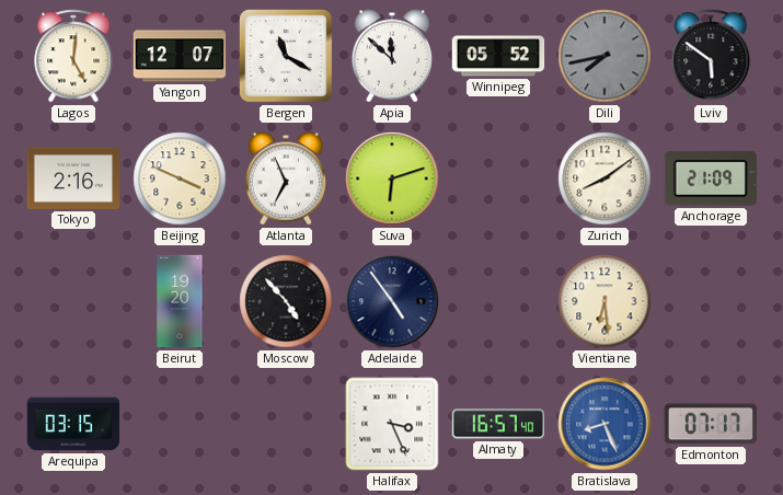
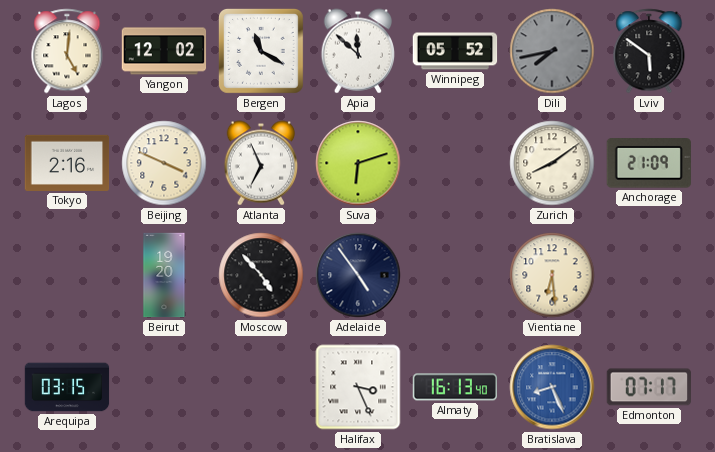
Yangon: 12:07 -> 12:02
Almaty: 16:57 -> 16:13
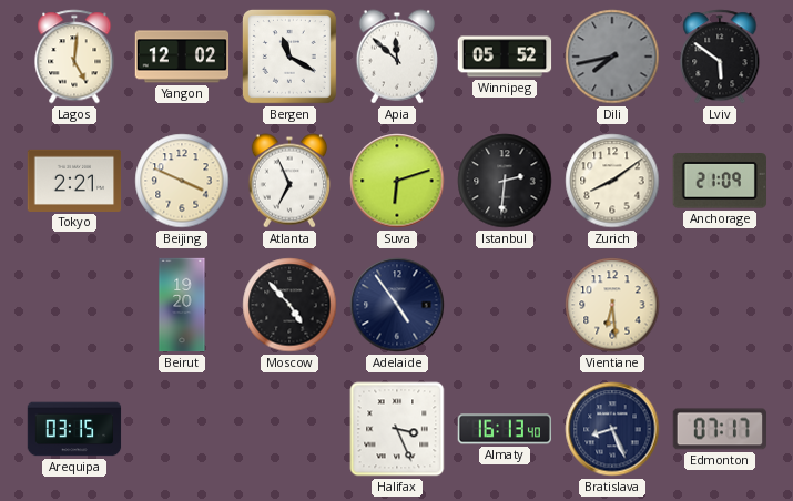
Tokyo: 2:16 -> 2:21
Istanbul: none -> 2:31
Bratislava dial: blue -> navy
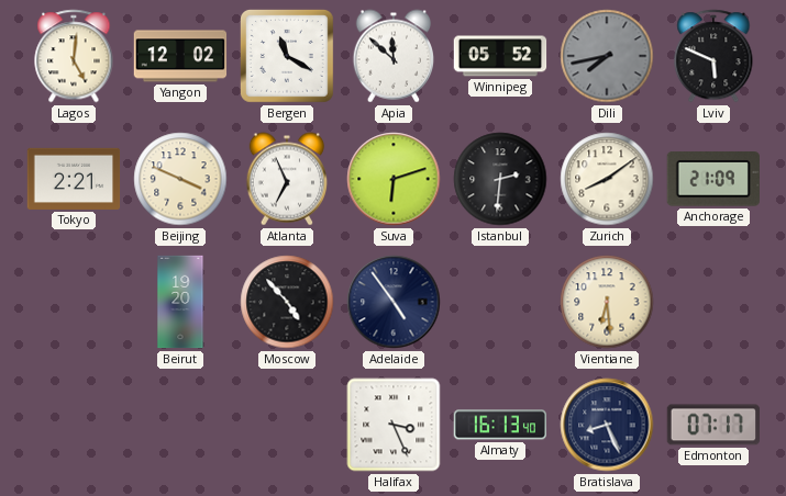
Lviv: 5:51 -> 5:49
Arequipa: 03:15 -> none
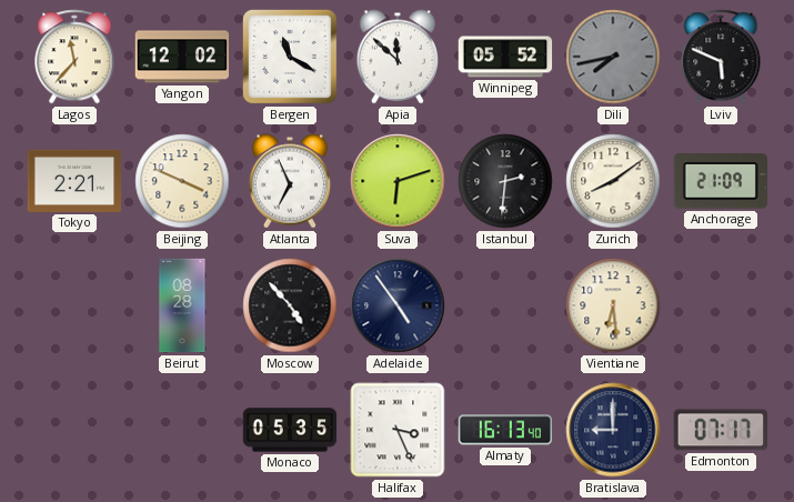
Lagos: 5:01 -> 11:37
Beirut: 19:20 -> 08:28
Monaco: none -> 05:35
Bratislava: 8:26 -> 9:00
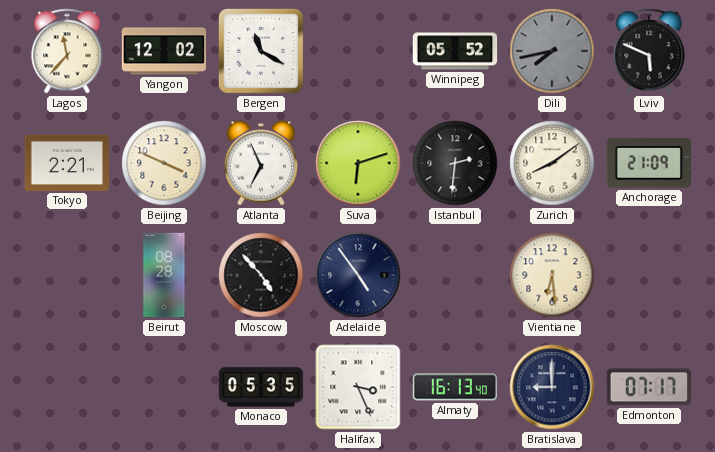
Apia: 11:52 -> none
